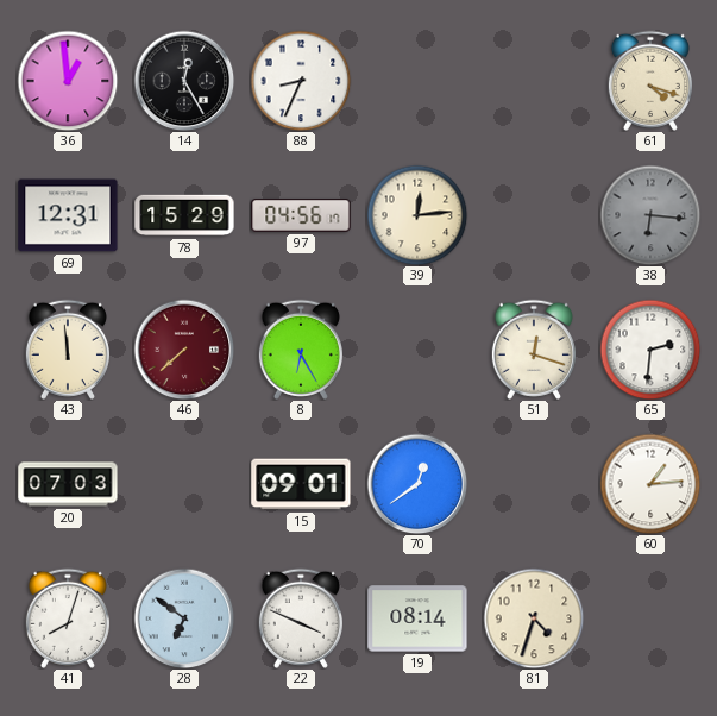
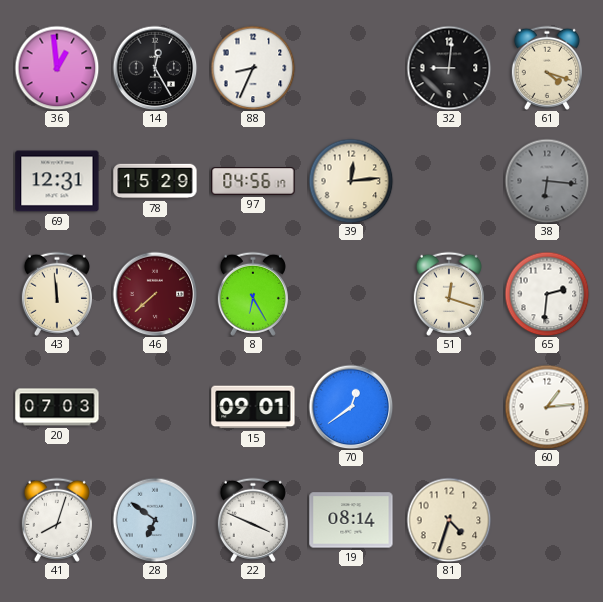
32: none -> 9:01
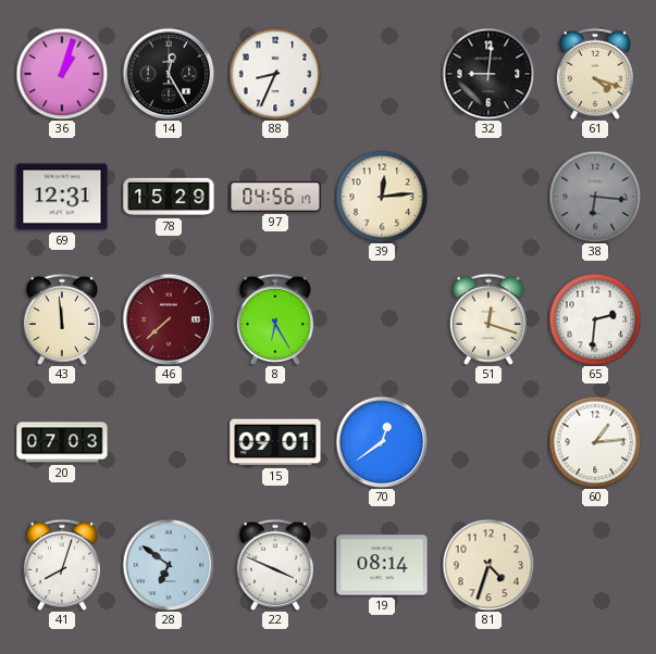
36: 12:59 -> 1:03
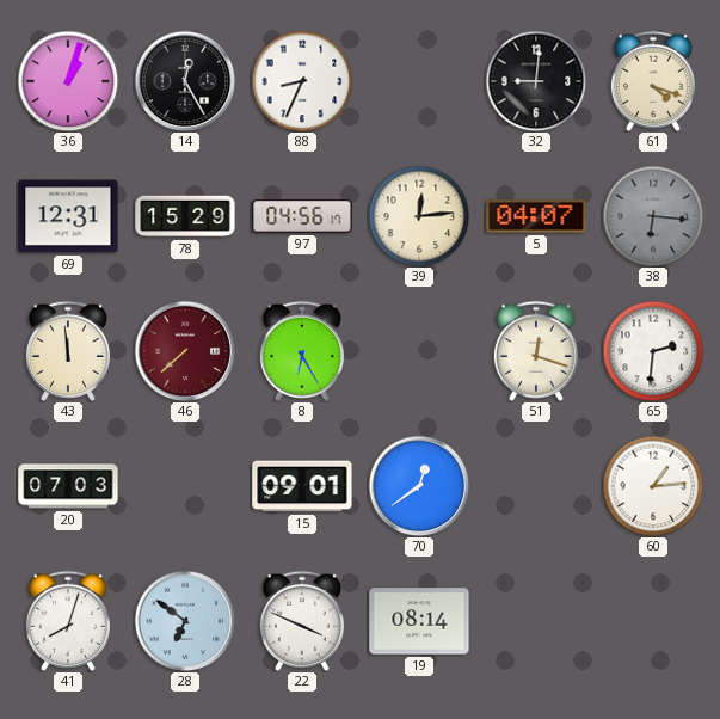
5: none -> 04:07
81: 4:33 -> none
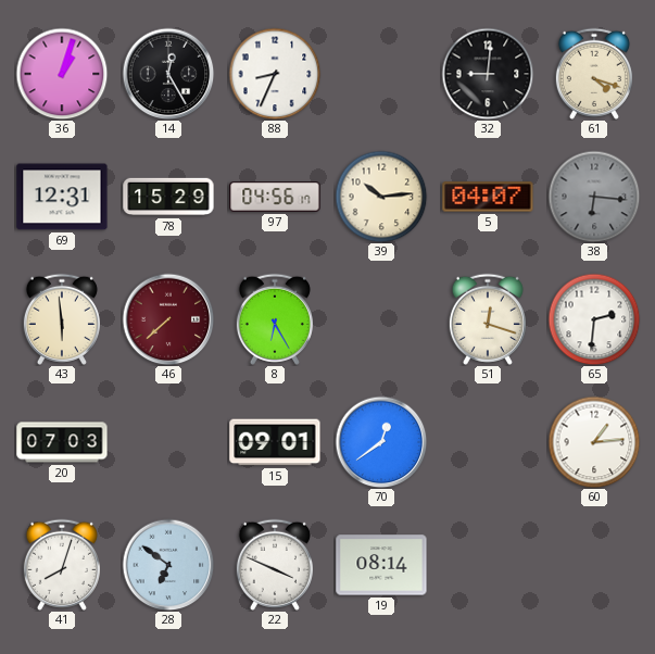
39: 12:14 -> 10:14
43: 11:59 -> 5:59
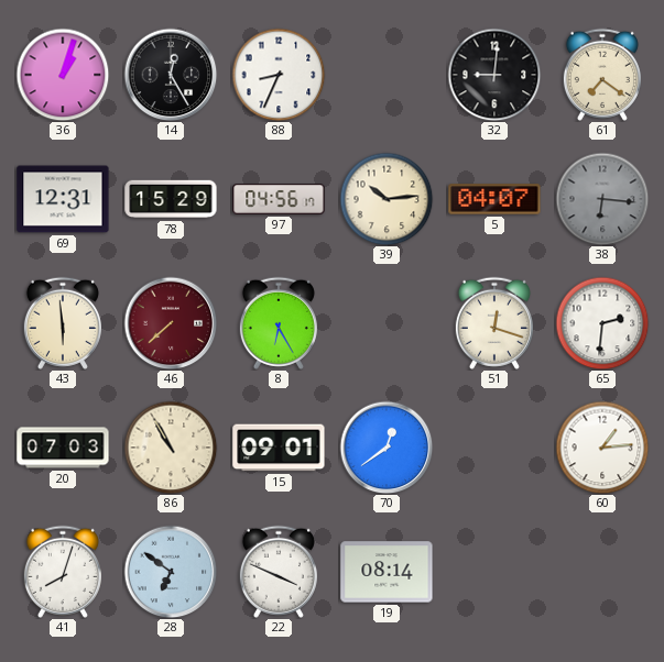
61: 4:18 -> 7:21
86: none -> 10:55
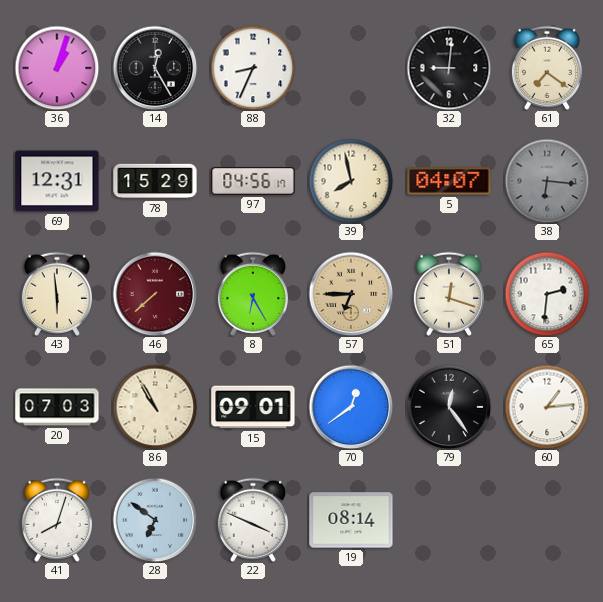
39: 10:14 -> 7:58
57: none -> 6:45
79: none -> 12:24
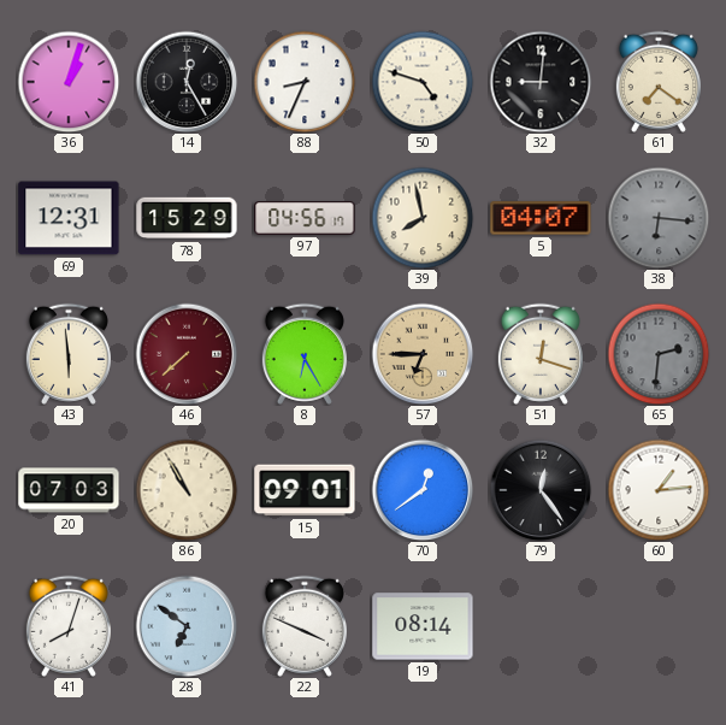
50: none -> 4:48
65 dial: white -> grey
